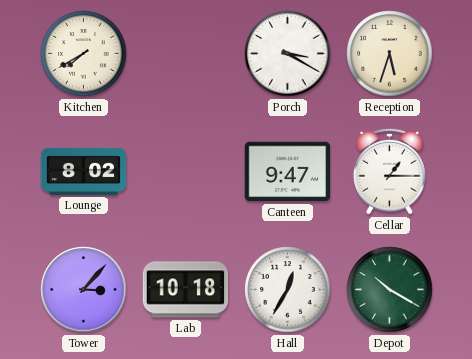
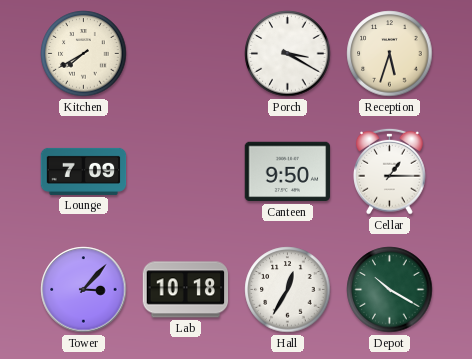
Lounge: 8:02 -> 7:09
Canteen: 9:47 -> 9:50
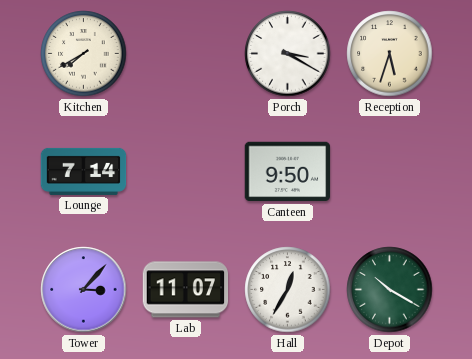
Lounge: 7:09 -> 7:14
Cellar: 1:15 -> none
Lab: 10:18 -> 11:07
